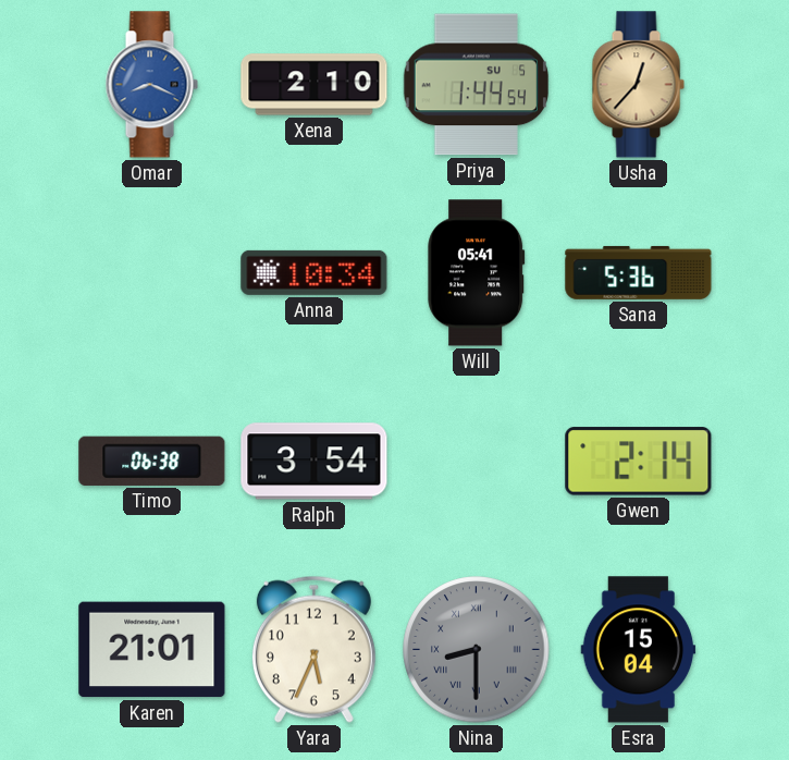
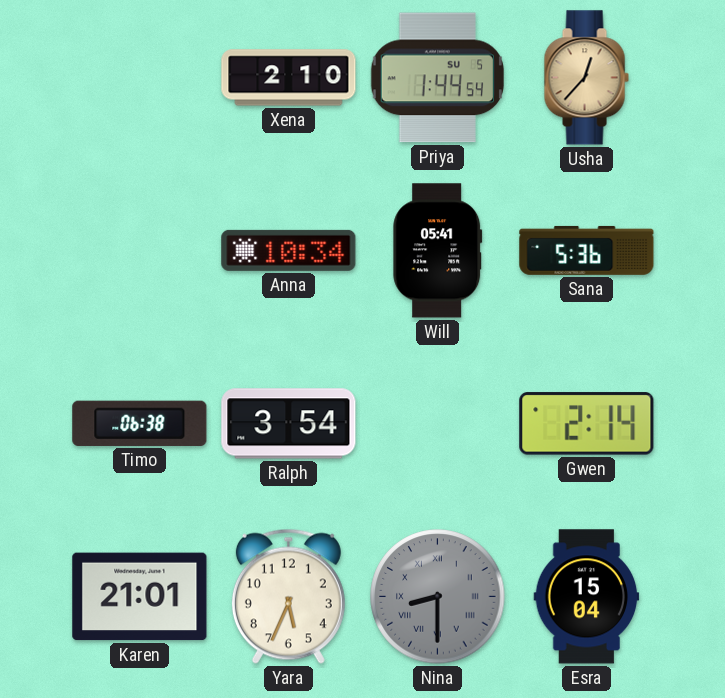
Omar: 8:19 -> none
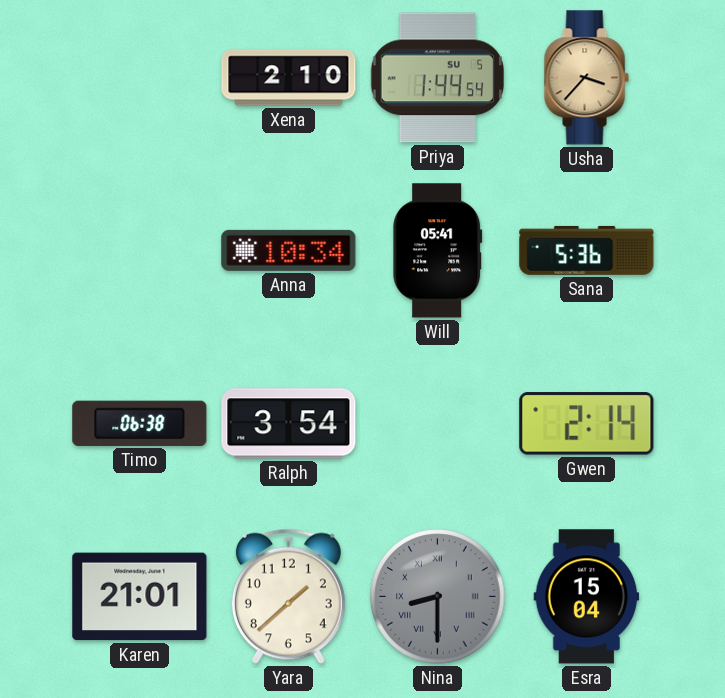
Usha: 12:37 -> 3:37
Yara: 5:34 -> 1:38
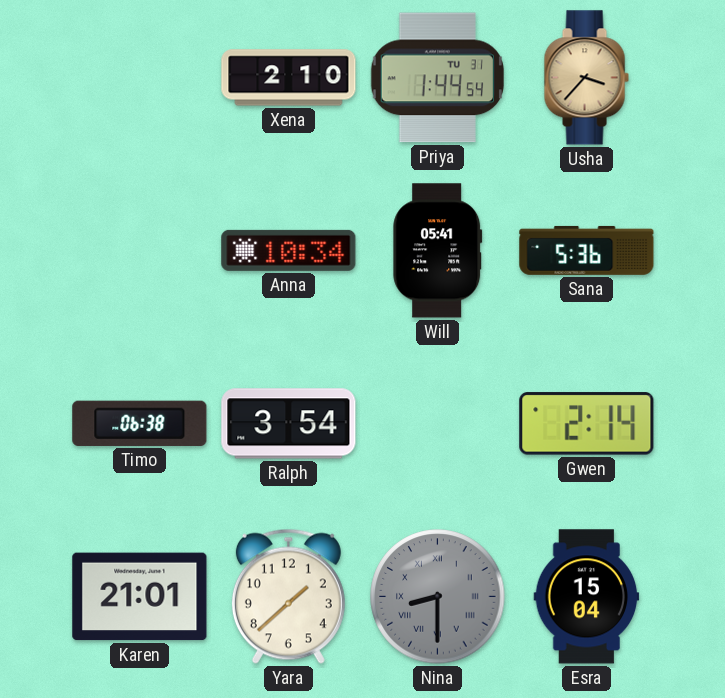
Priya date: SU 5 -> TU 31
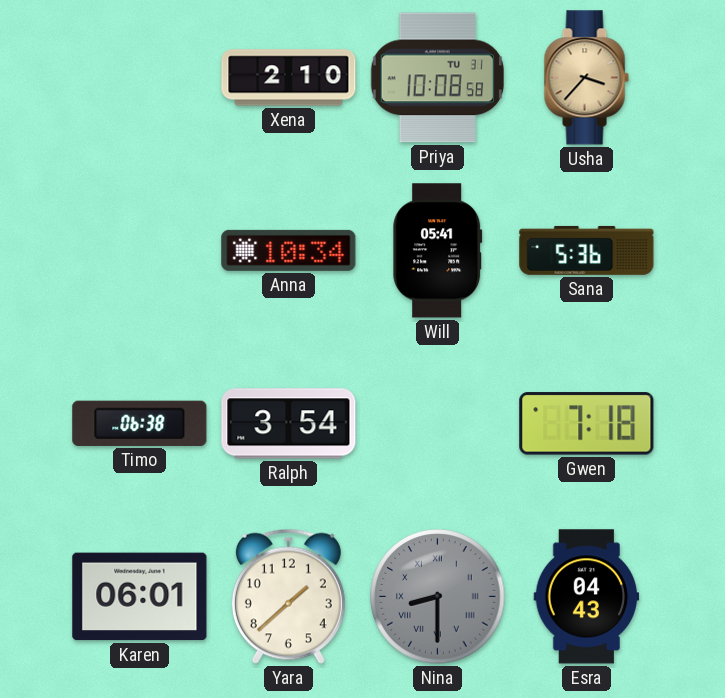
Priya: 1:44 -> 10:08
Gwen: 2:14 -> 7:18
Karen: 21:01 -> 06:01
Esra: 15:04 -> 04:43
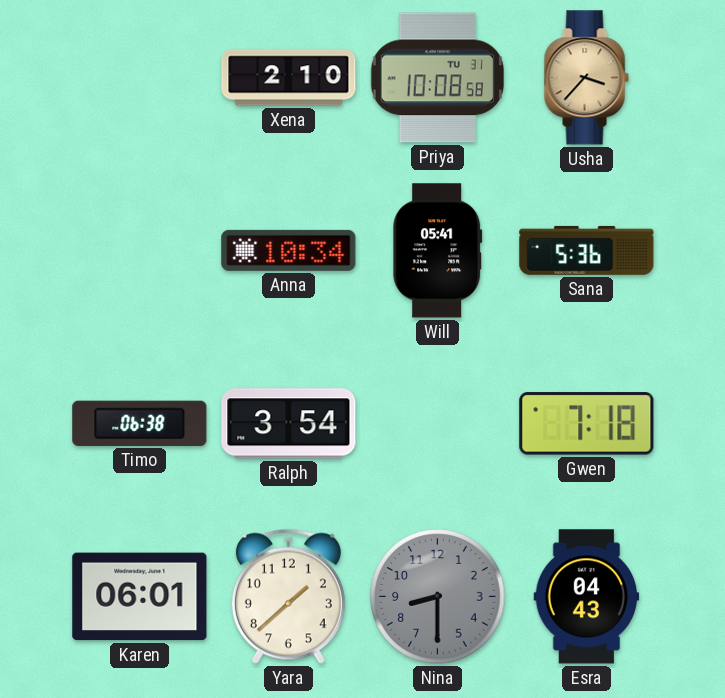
Nina numerals: Roman -> Arabic
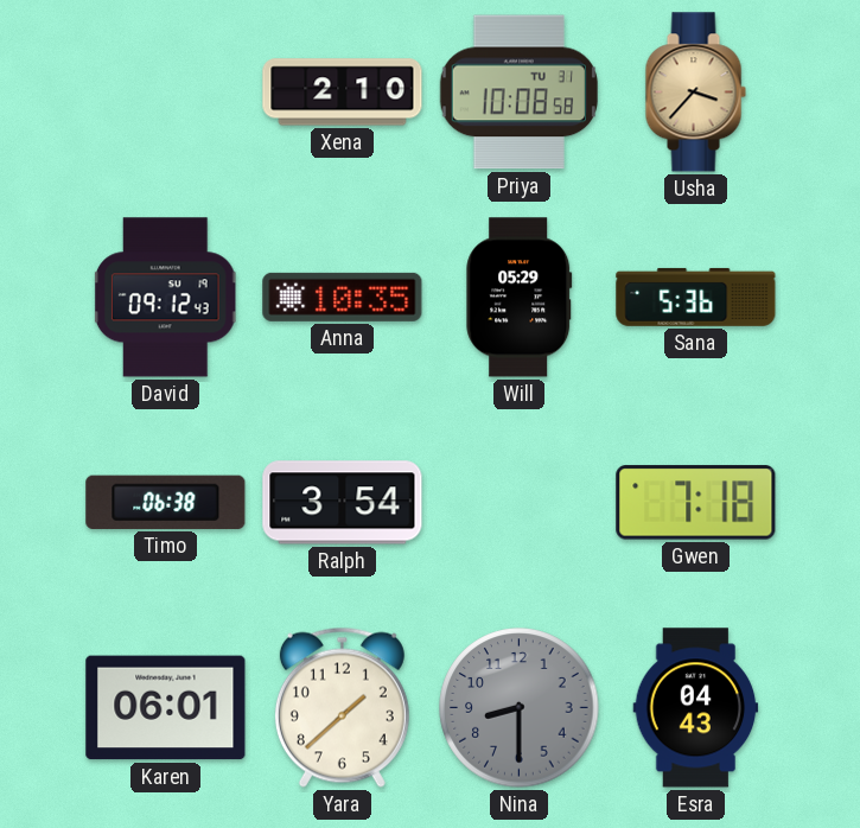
David: none -> 09:12
Anna: 10:34 -> 10:35
Will: 05:41 -> 05:29
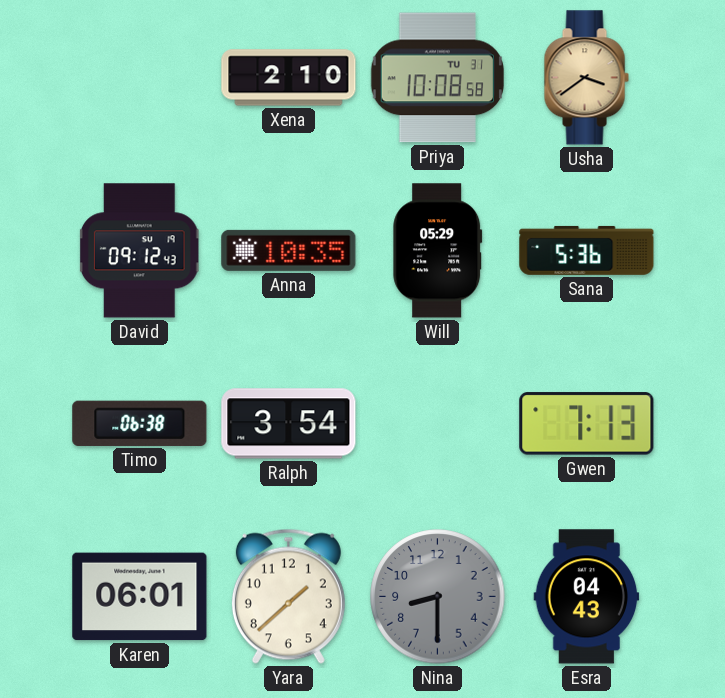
Usha: 3:37 -> 3:39
Gwen: 7:18 -> 7:13
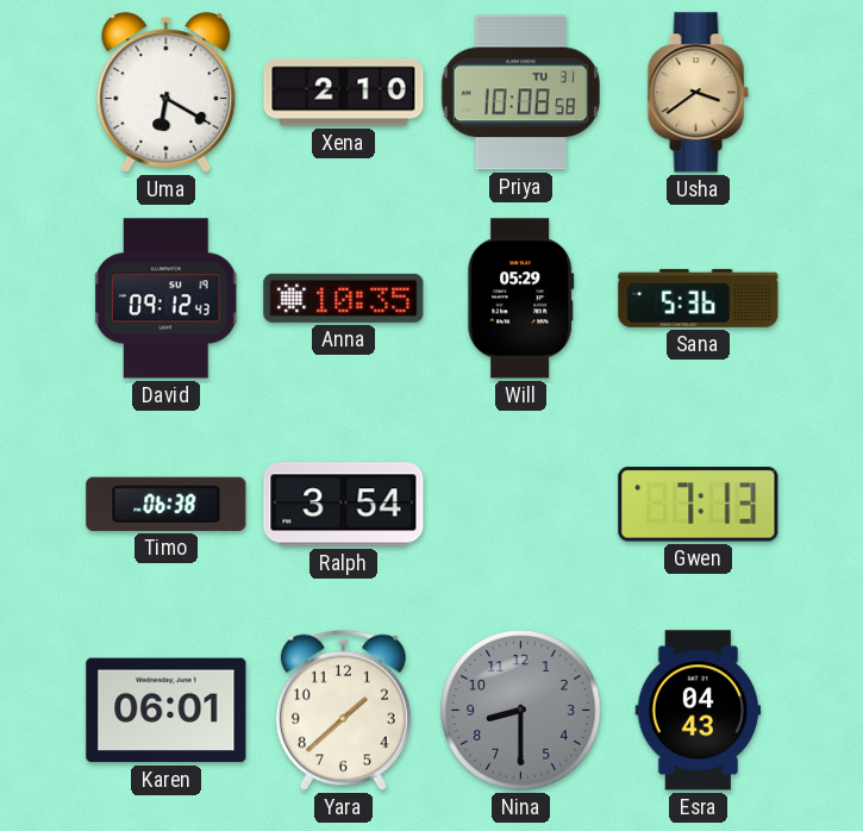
Uma: none -> 6:20
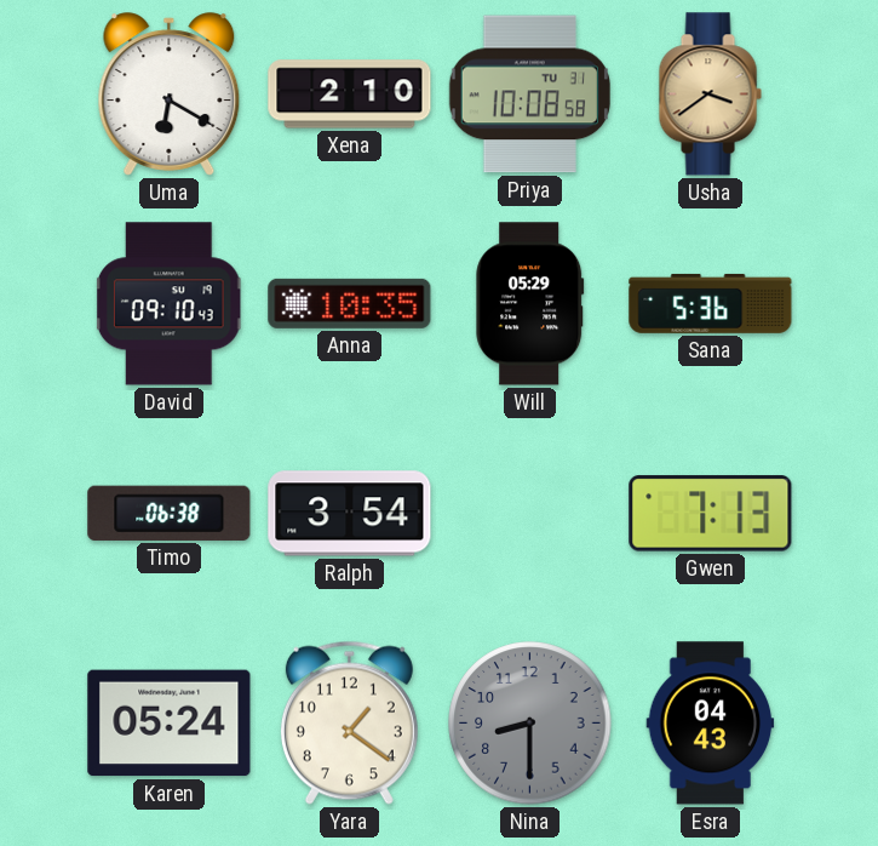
David: 09:12 -> 09:10
Karen: 06:01 -> 05:24
Yara: 1:38 -> 1:21
